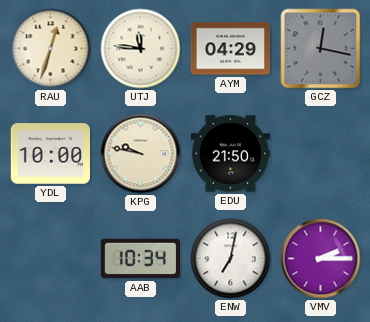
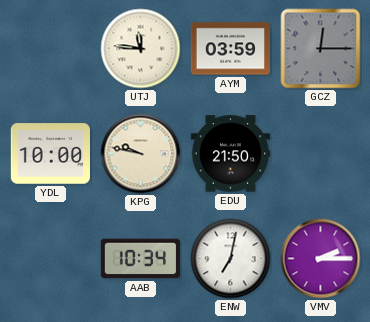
RAU: 12:33 -> none
AYM: 04:29 -> 03:59
GCZ: 12:17 -> 12:15
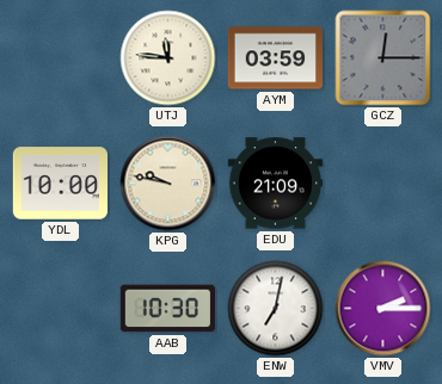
EDU: 21:50 -> 21:09
AAB: 10:34 -> 10:30
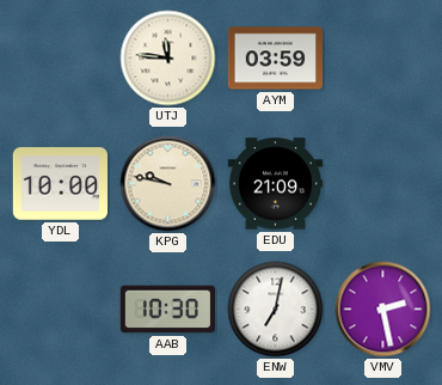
GCZ: 12:15 -> none
VMV: 2:15 -> 2:28
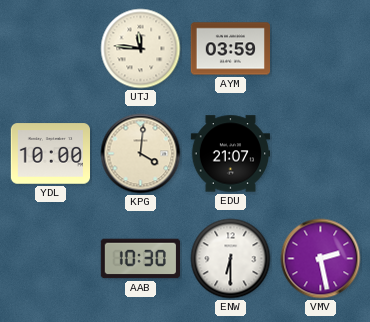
KPG: 9:47 -> 4:01
EDU: 21:09 -> 21:07
ENW: 7:02 -> 6:30
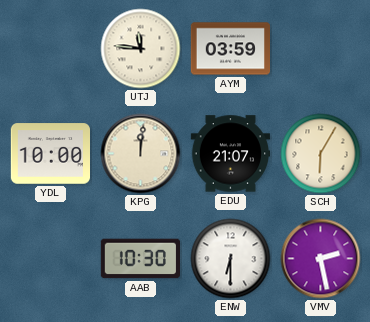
KPG: 4:01 -> 12:01
SCH: none -> 6:05
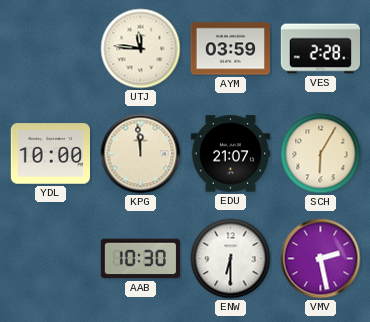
VES: none -> 2:28
KPG: 12:01 -> 11:59
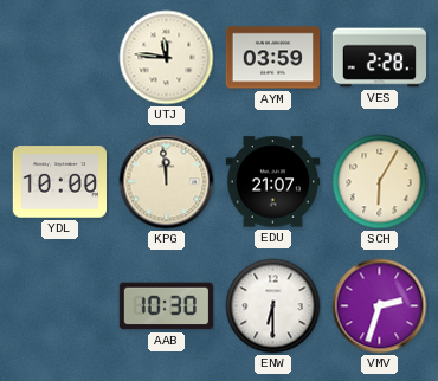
VMV: 2:28 -> 2:33
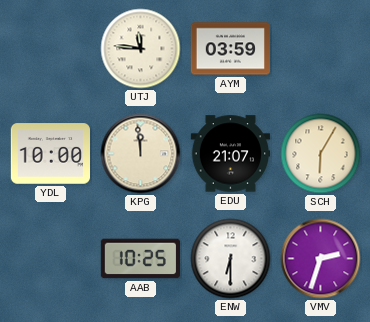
VES: 2:28 -> none
AAB: 10:30 -> 10:25
